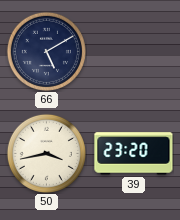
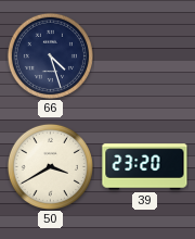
66: 5:10 -> 4:27
50: 3:43 -> 3:40
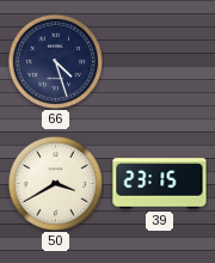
39: 23:20 -> 23:15
